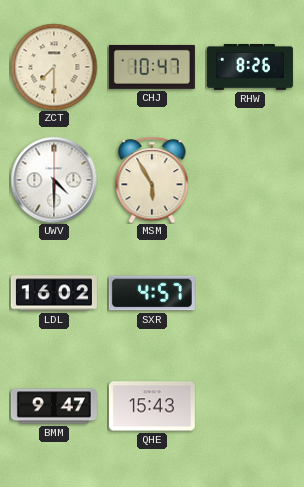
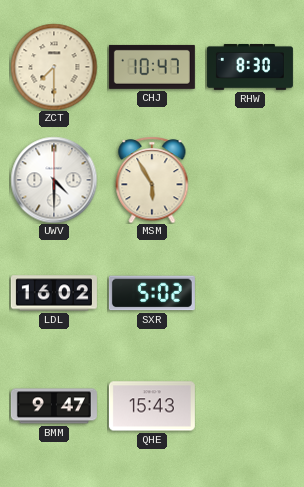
RHW: 8:26 -> 8:30
SXR: 4:57 -> 5:02
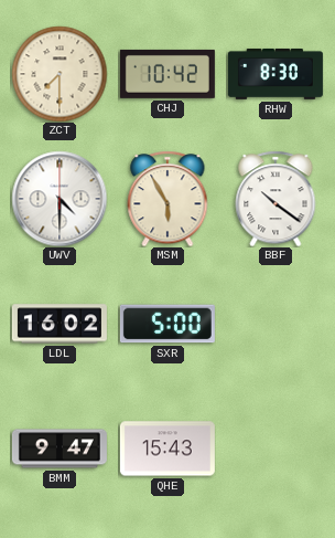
CHJ: 10:47 -> 10:42
BBF: none -> 10:21
SXR: 5:02 -> 5:00
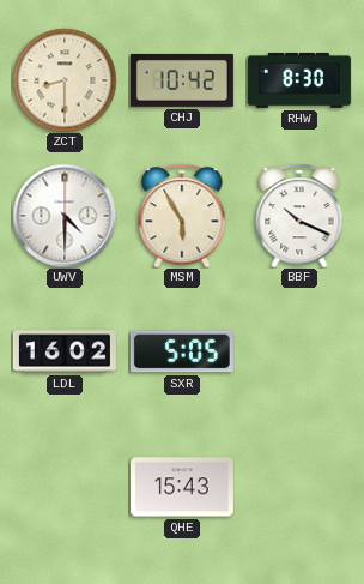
ZCT: 7:30 -> 8:30
BBF: 10:21 -> 10:19
SXR: 5:00 -> 5:05
BMM: 9:47 -> none
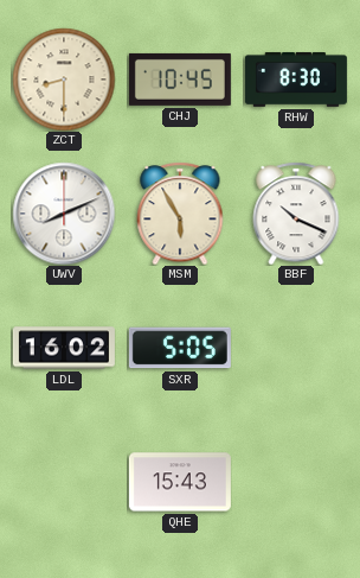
CHJ: 10:42 -> 10:45
UWV: 4:30 -> 8:11
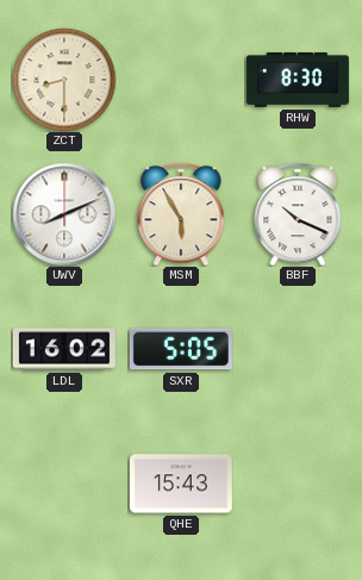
CHJ: 10:45 -> none
